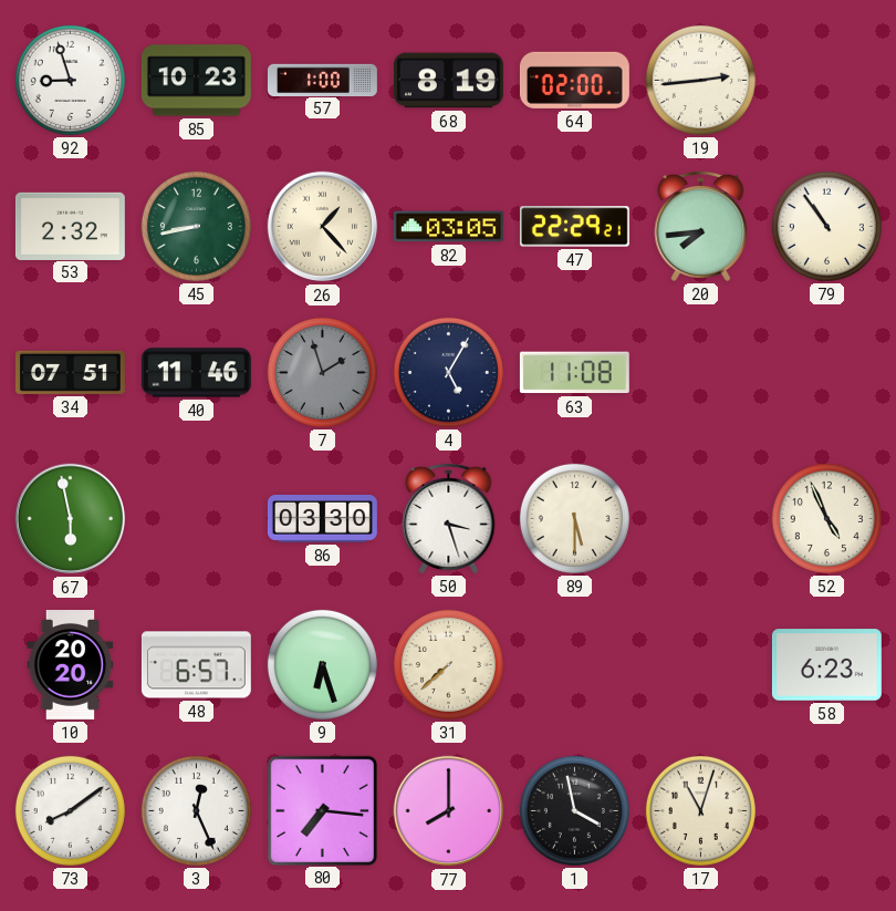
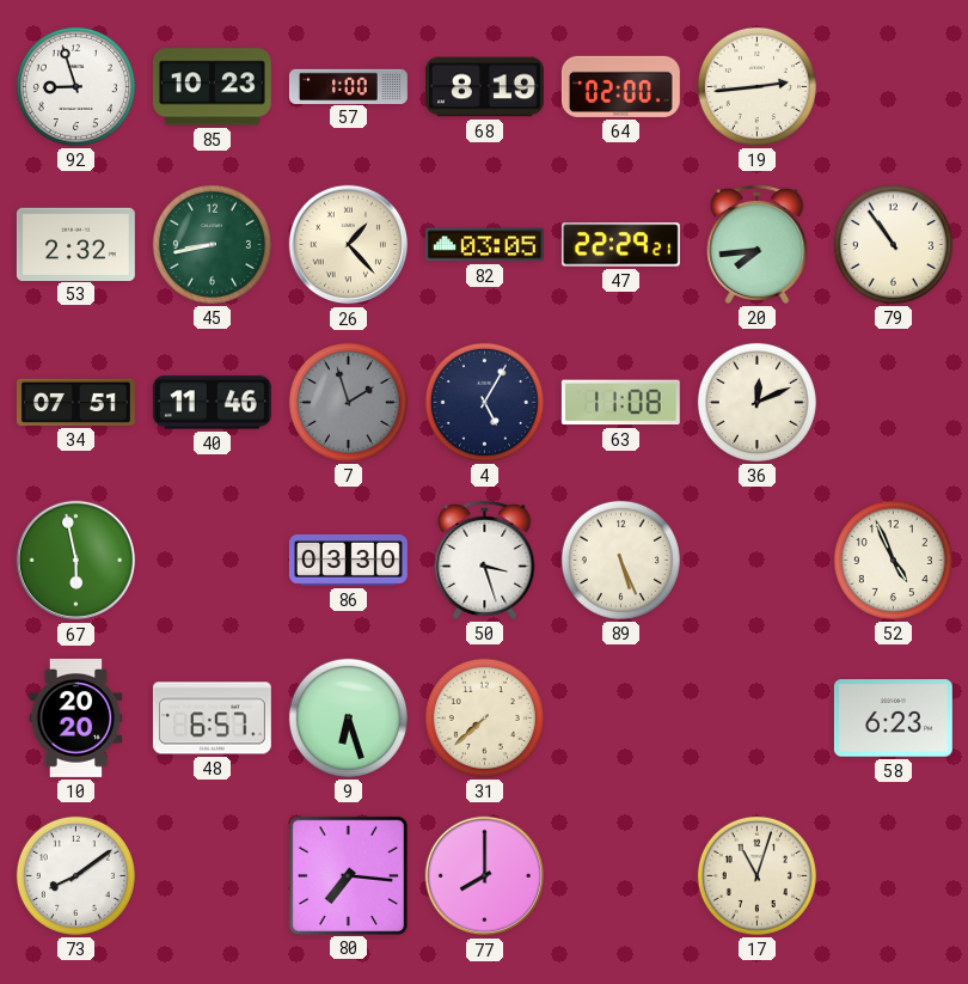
36: none -> 12:11
89: 5:30 -> 5:26
3: 12:26 -> none
1: 3:58 -> none
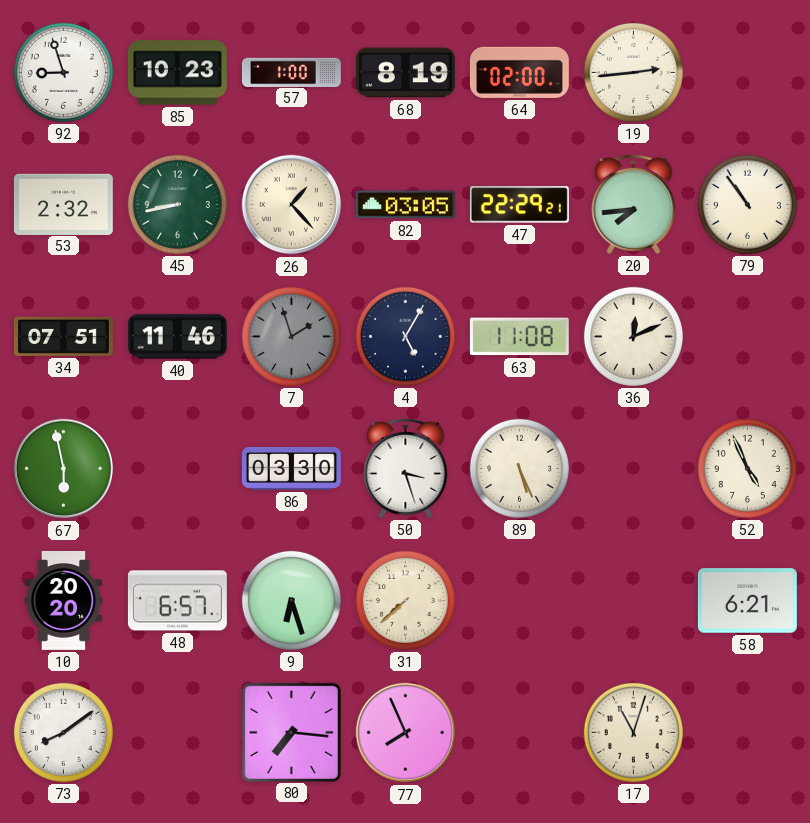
58: 6:23 -> 6:21
77: 8:00 -> 7:56
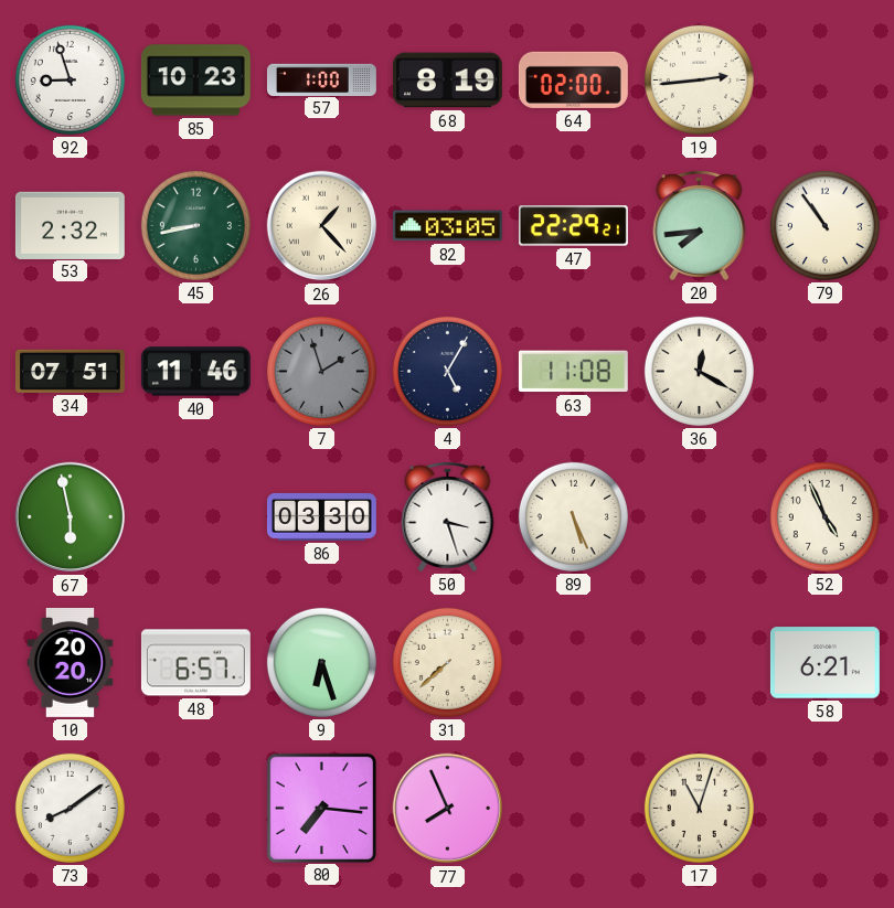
36: 12:11 -> 12:20
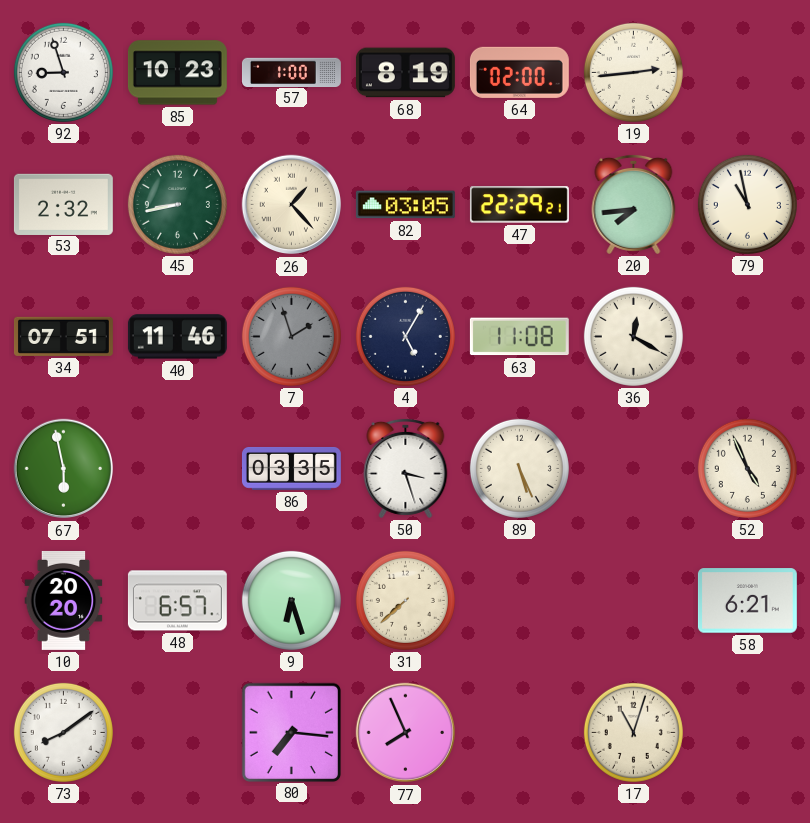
79: 10:54 -> 10:58
86: 03:30 -> 03:35
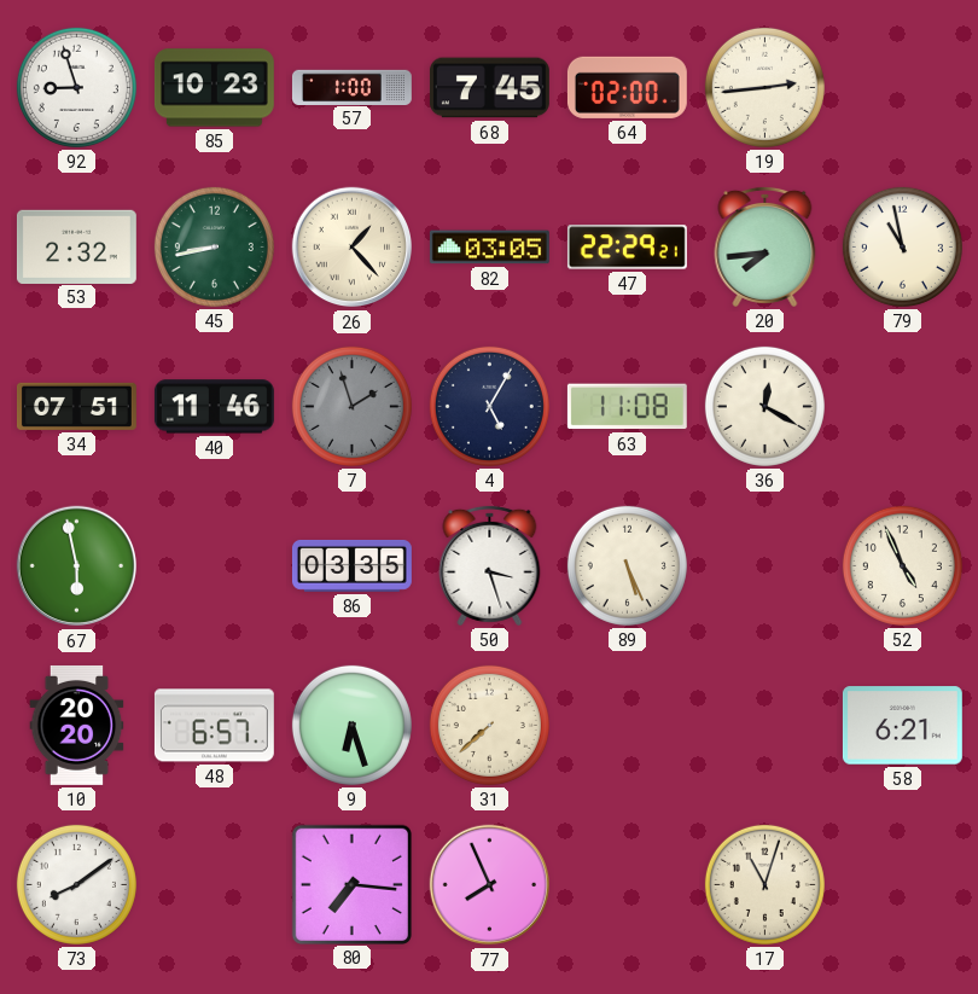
68: 8:19 -> 7:45
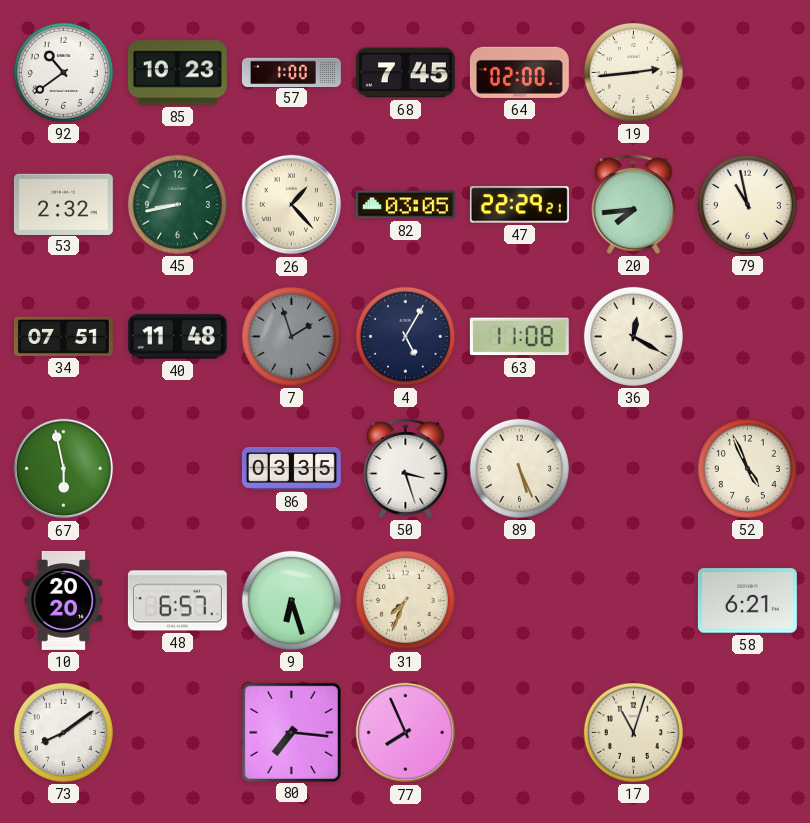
92: 8:57 -> 10:39
40: 11:46 -> 11:48
31: 7:38 -> 7:34
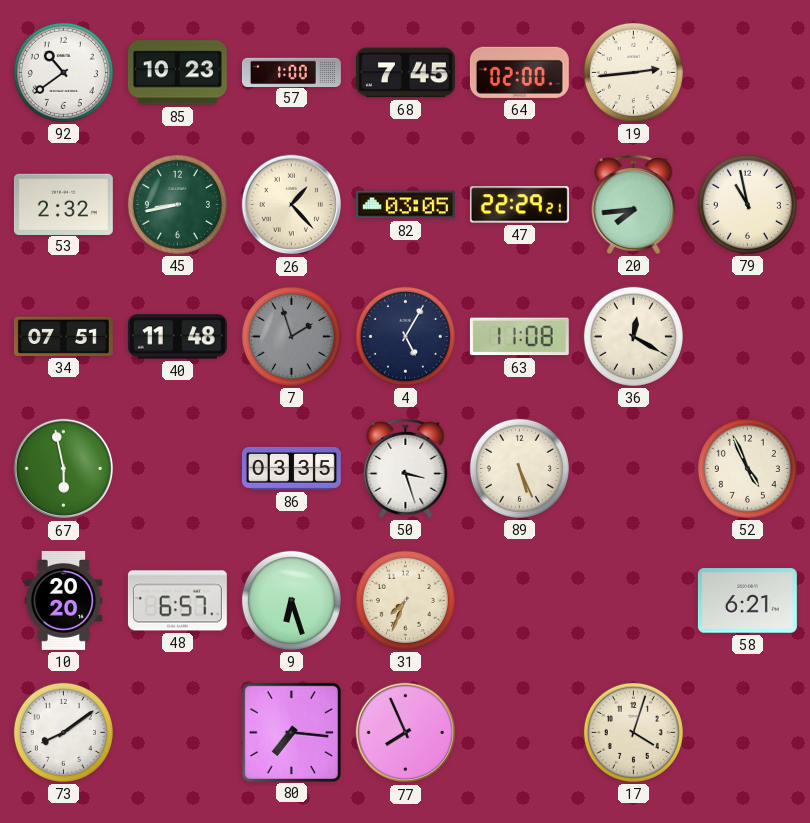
17: 11:03 -> 4:03
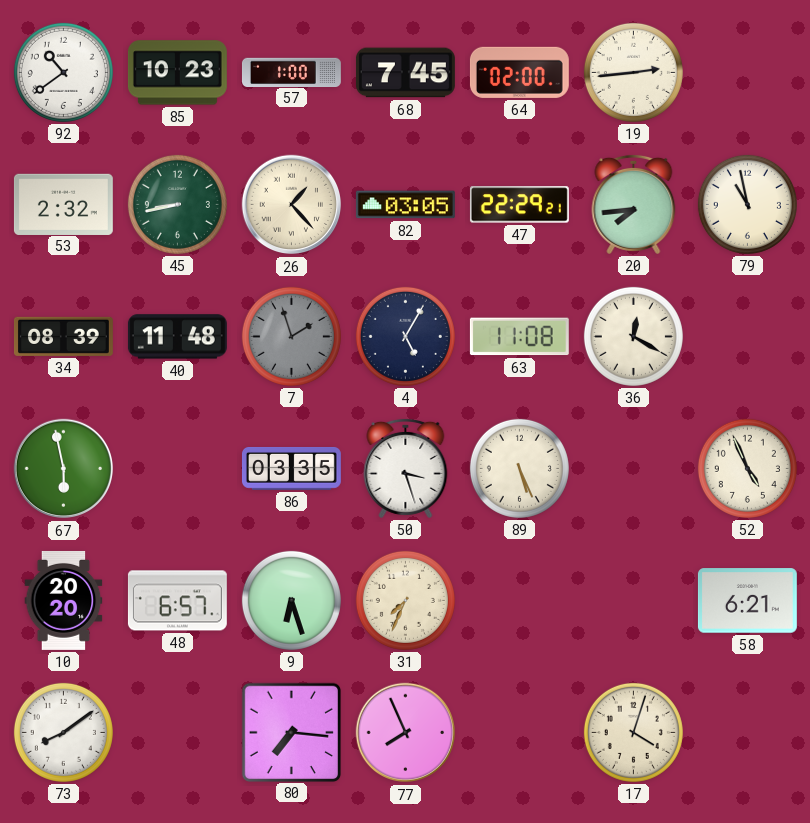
34: 07:51 -> 08:39
